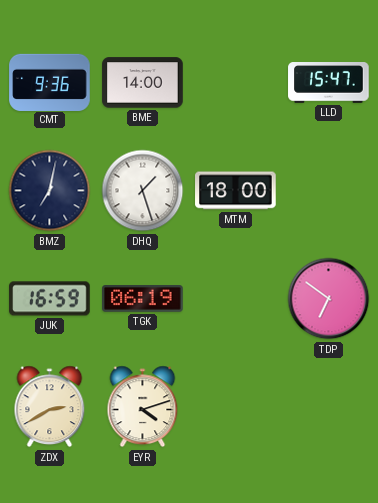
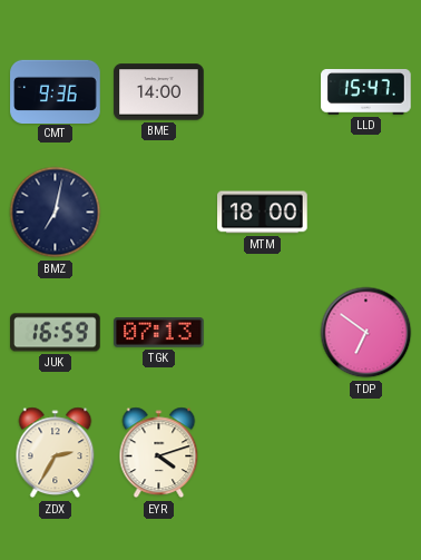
DHQ: 1:27 -> none
TGK: 06:19 -> 07:13
ZDX: 2:40 -> 2:35
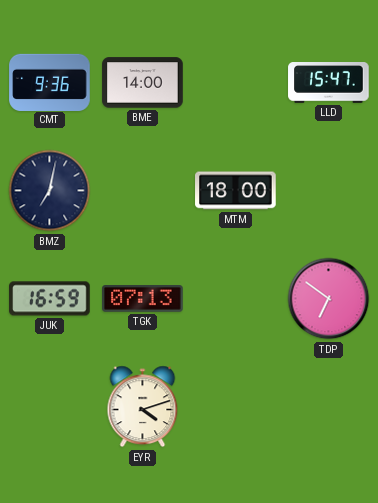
ZDX: 2:35 -> none
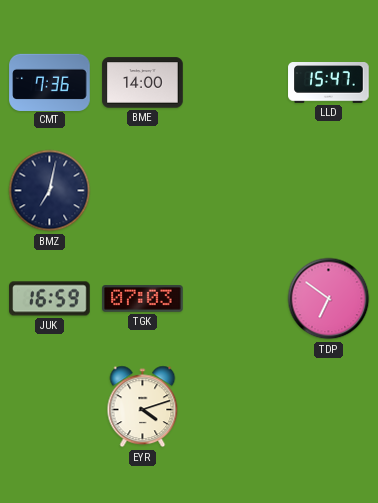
CMT: 9:36 -> 7:36
MTM: 18:00 -> none
TGK: 07:13 -> 07:03
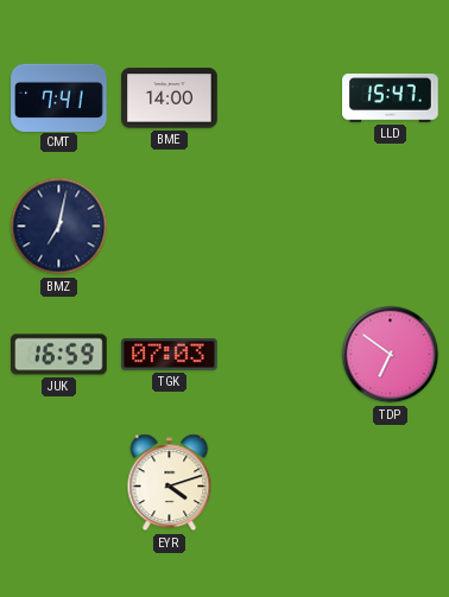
CMT: 7:36 -> 7:41
